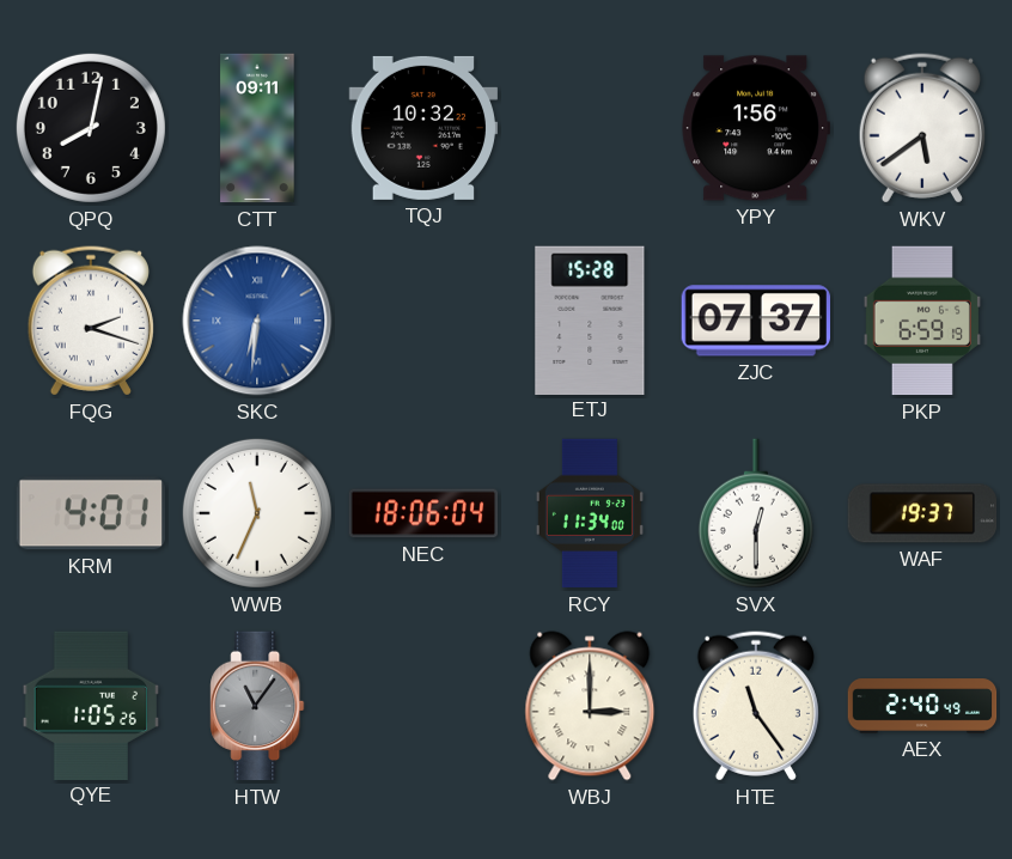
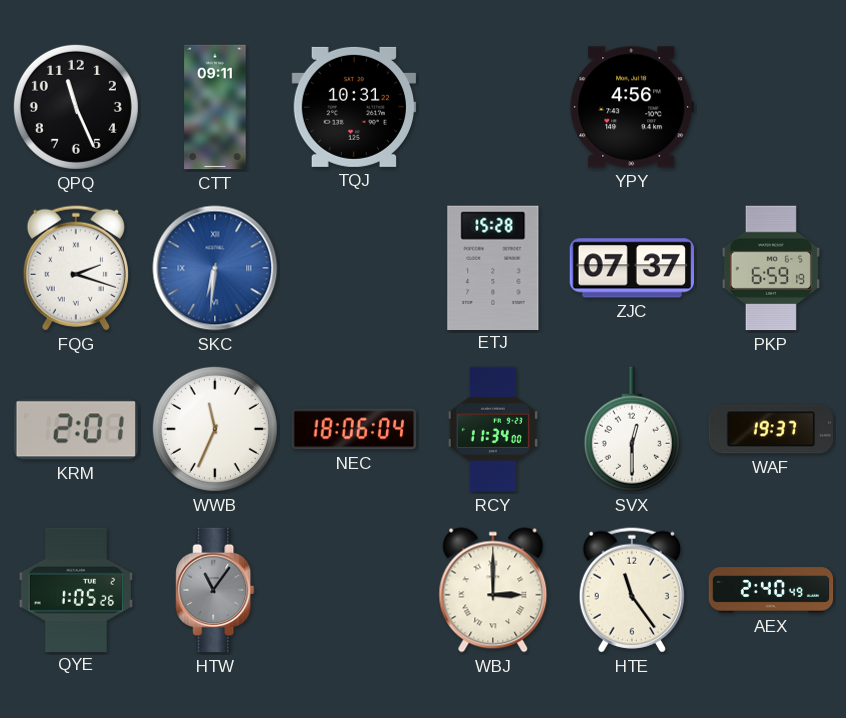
QPQ: 8:02 -> 11:26
TQJ: 10:32 -> 10:31
YPY: 1:56 -> 4:56
WKV: 5:39 -> none
KRM: 4:01 -> 2:01
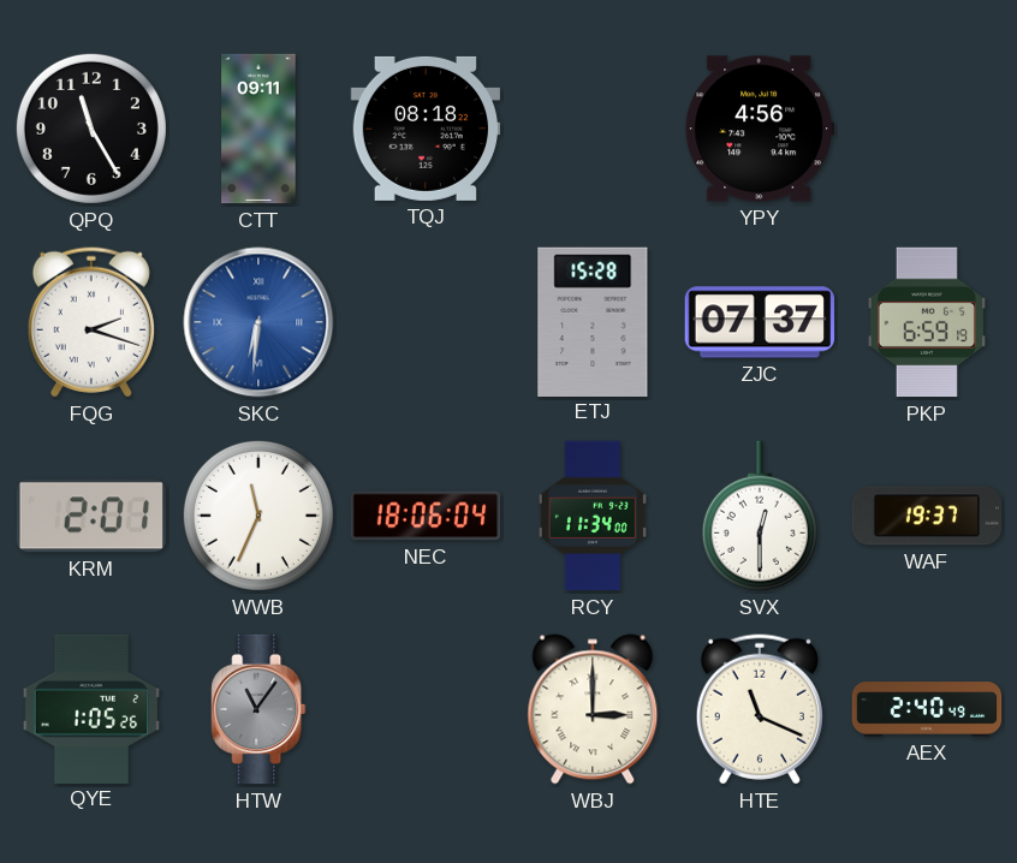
QPQ: 11:26 -> 11:25
TQJ: 10:31 -> 08:18
HTE: 11:24 -> 11:19
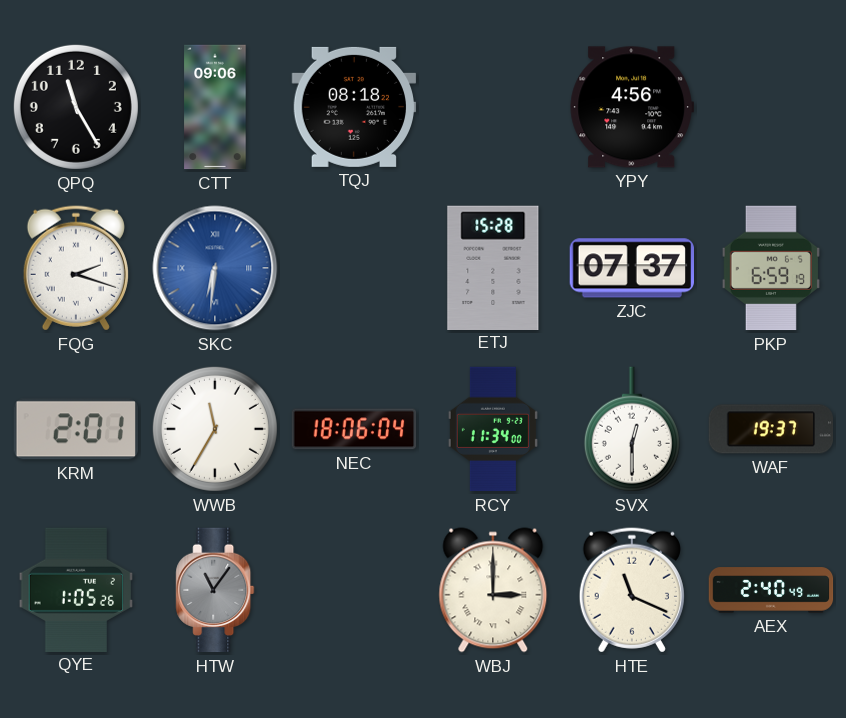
CTT: 09:11 -> 09:06
WWB: 11:34 -> 11:35
